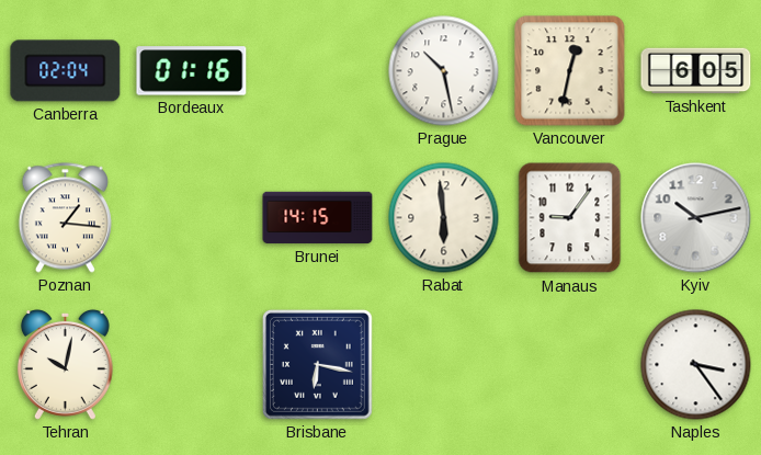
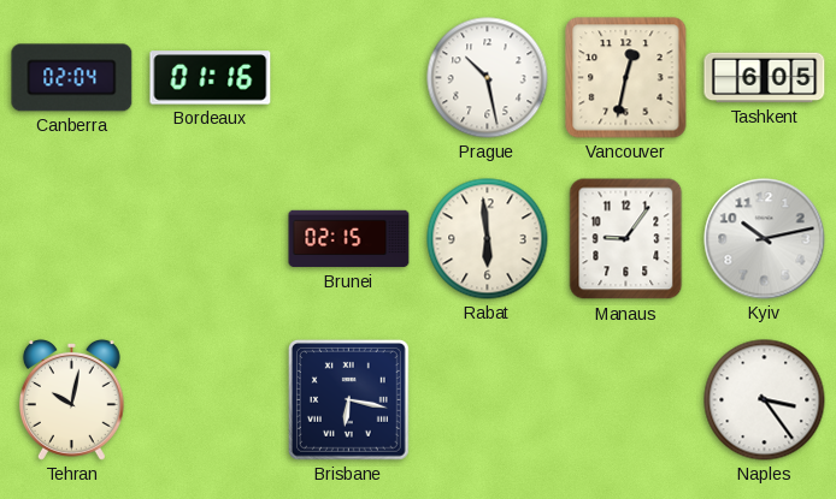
Poznan: 1:16 -> none
Brunei: 14:15 -> 02:15
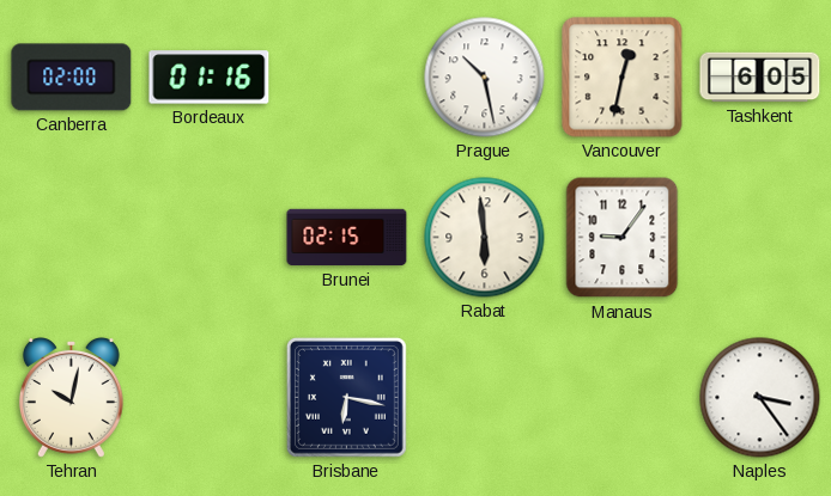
Canberra: 02:04 -> 02:00
Kyiv: 10:13 -> none
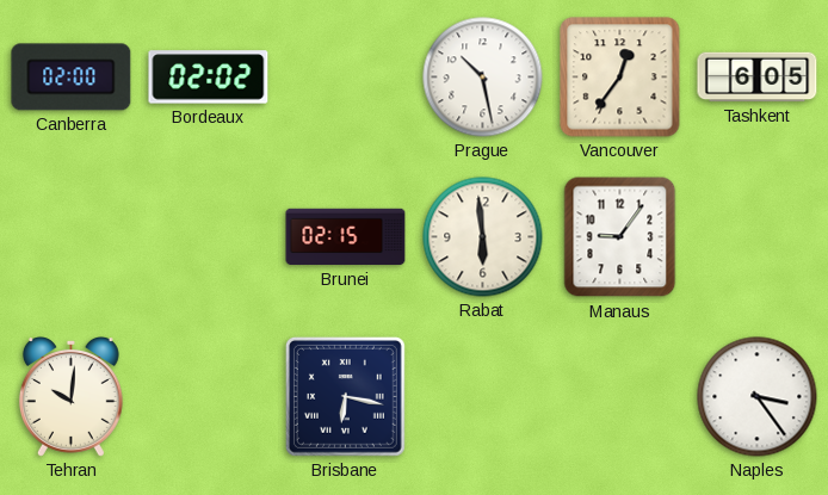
Bordeaux: 01:16 -> 02:02
Vancouver: 12:32 -> 12:36
Tehran: 10:02 -> 10:01
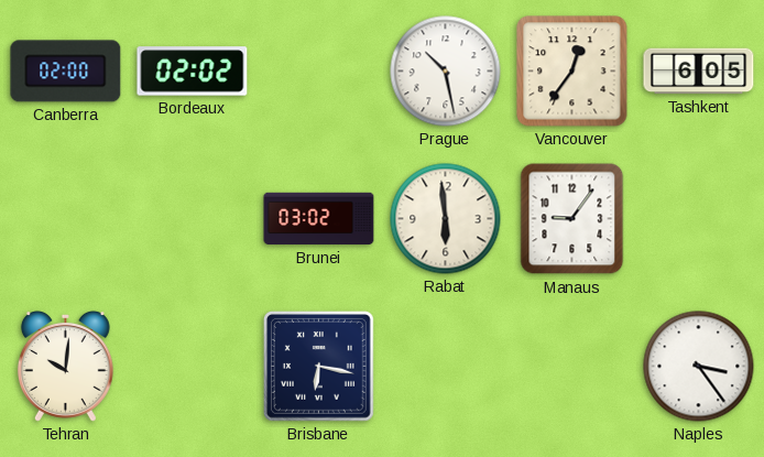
Brunei: 02:15 -> 03:02
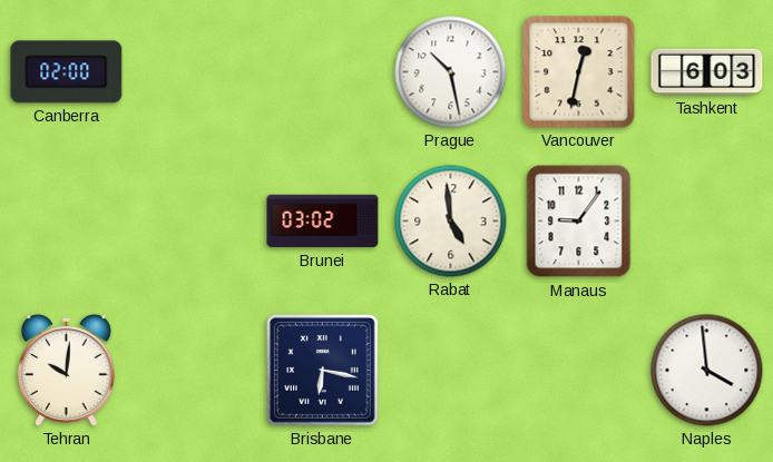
Bordeaux: 02:02 -> none
Vancouver: 12:36 -> 12:32
Tashkent: 6:05 -> 6:03
Rabat: 5:59 -> 4:59
Naples: 3:24 -> 3:59
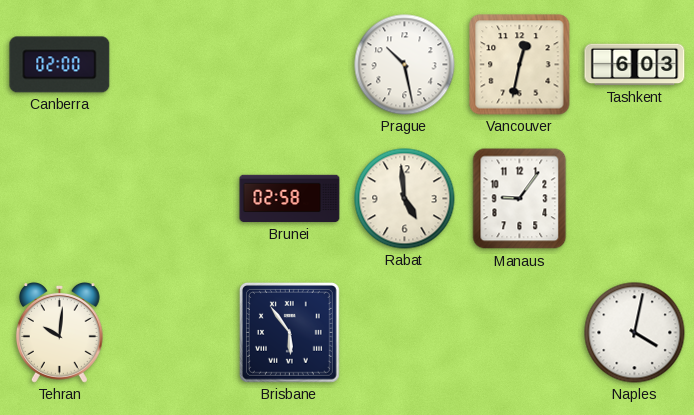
Brunei: 03:02 -> 02:58
Brisbane: 6:17 -> 5:54
Naples: 3:59 -> 4:02
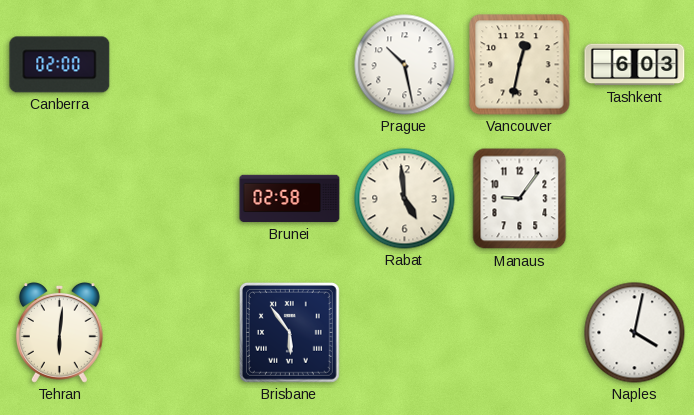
Tehran: 10:01 -> 6:01
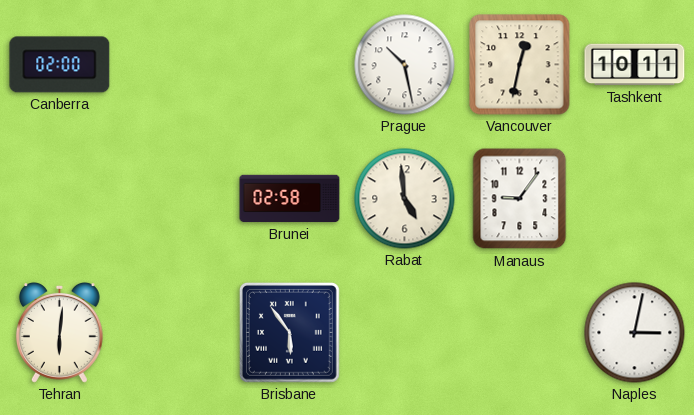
Tashkent: 6:03 -> 10:11
Naples: 4:02 -> 3:02
